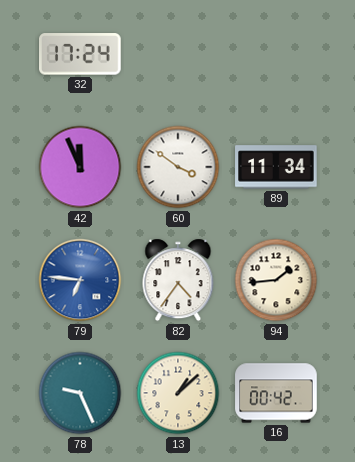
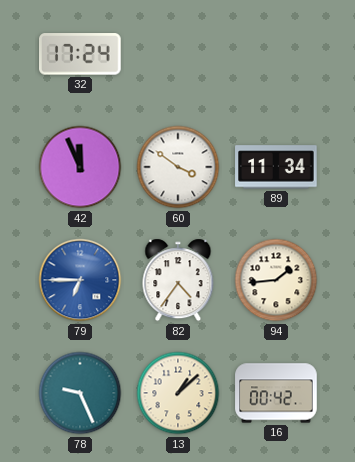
79: 6:46 -> 6:45
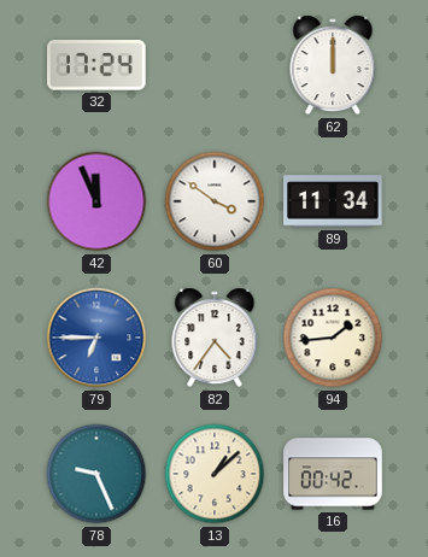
62: none -> 12:00
